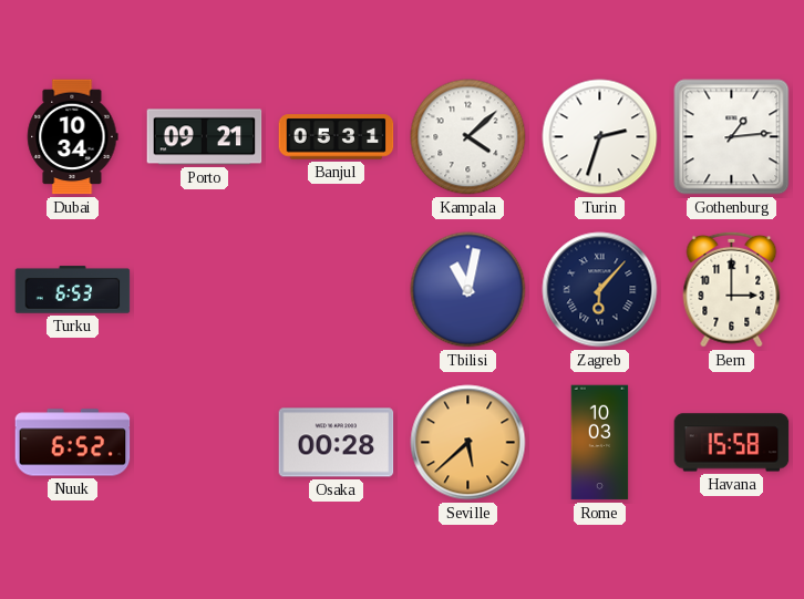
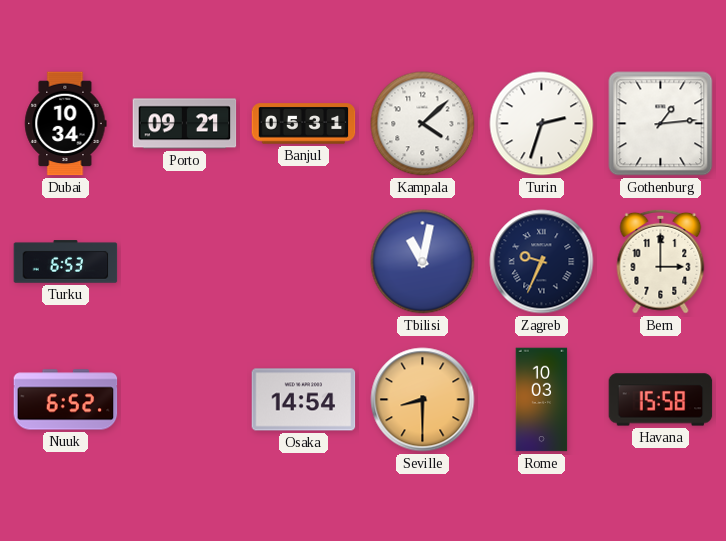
Zagreb: 6:07 -> 9:34
Osaka: 00:28 -> 14:54
Seville: 5:38 -> 8:30
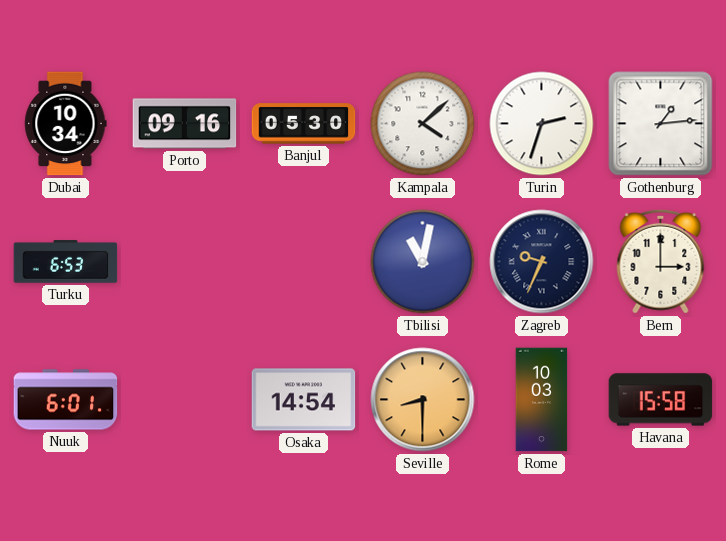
Porto: 09:21 -> 09:16
Banjul: 05:31 -> 05:30
Nuuk: 6:52 -> 6:01
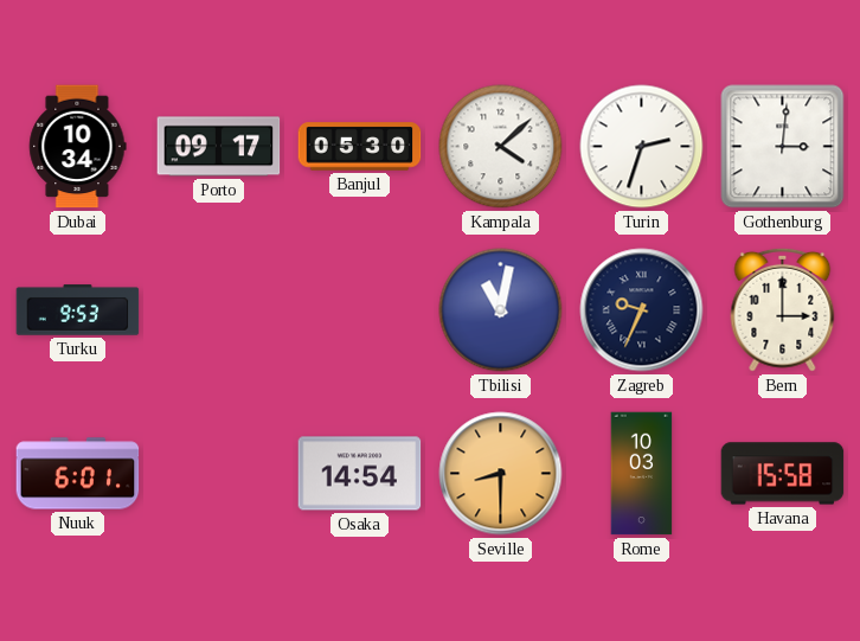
Porto: 09:16 -> 09:17
Gothenburg: 1:14 -> 3:01
Turku: 6:53 -> 9:53
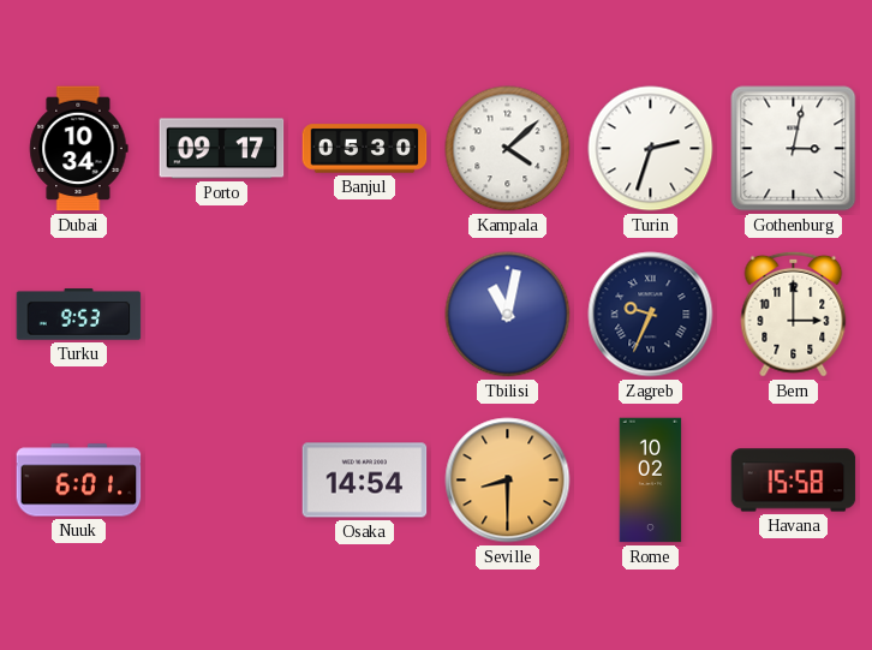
Gothenburg: 3:01 -> 3:02
Rome: 10:03 -> 10:02
